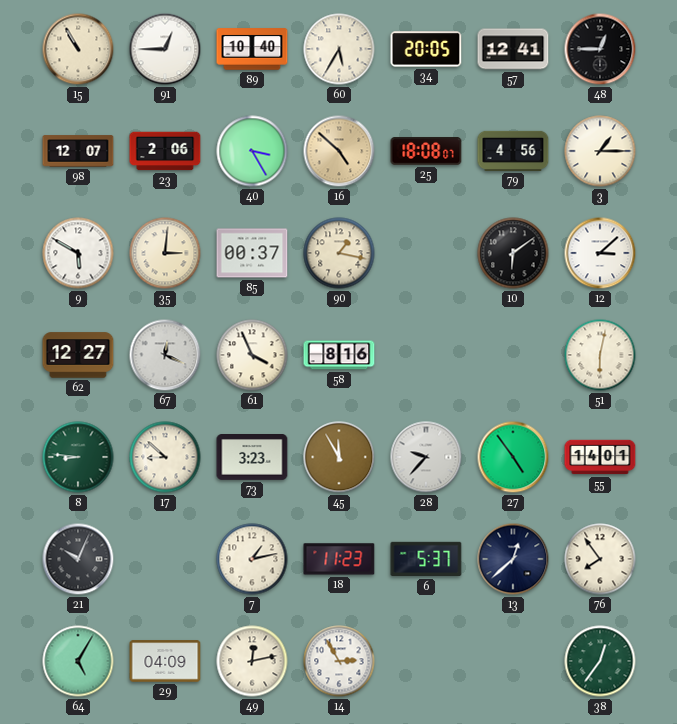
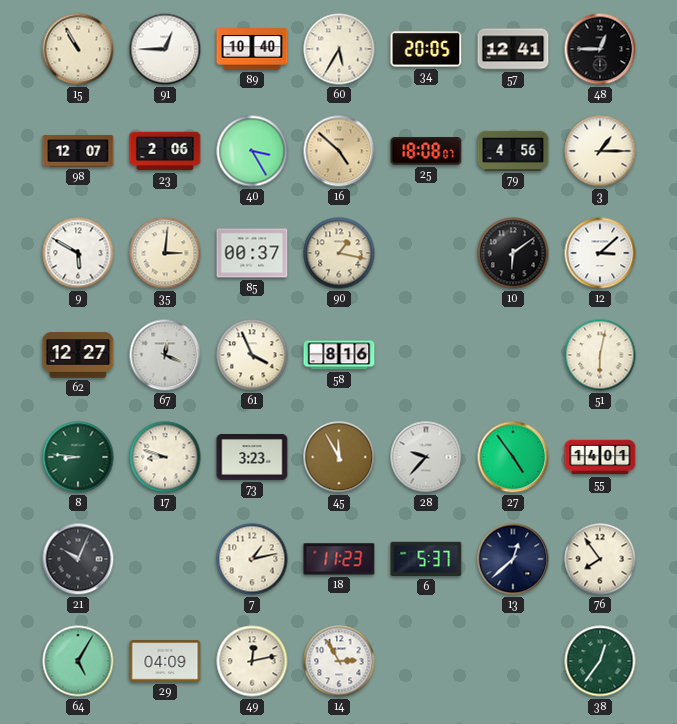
17: 8:52 -> 8:48
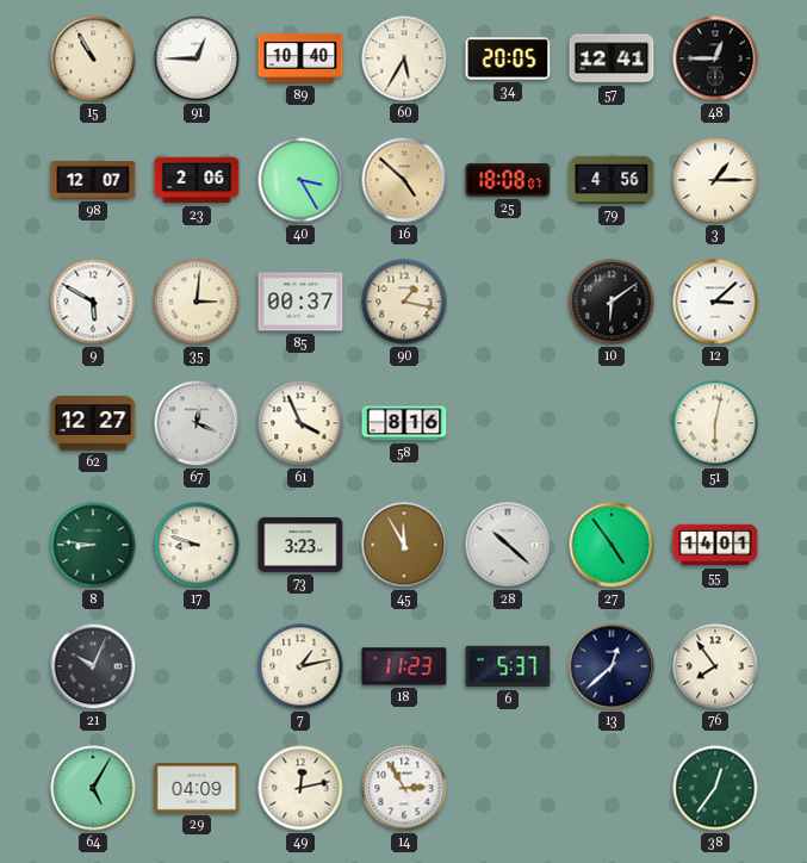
28: 9:37 -> 10:22
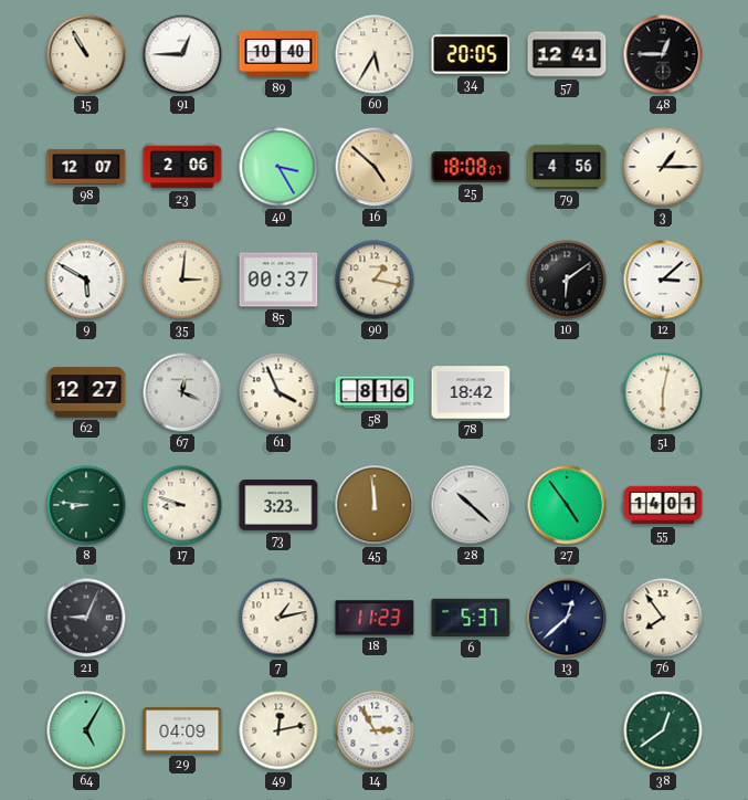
78: none -> 18:42
45: 11:55 -> 11:59
21: 10:04 -> 9:04
38: 12:36 -> 12:39
